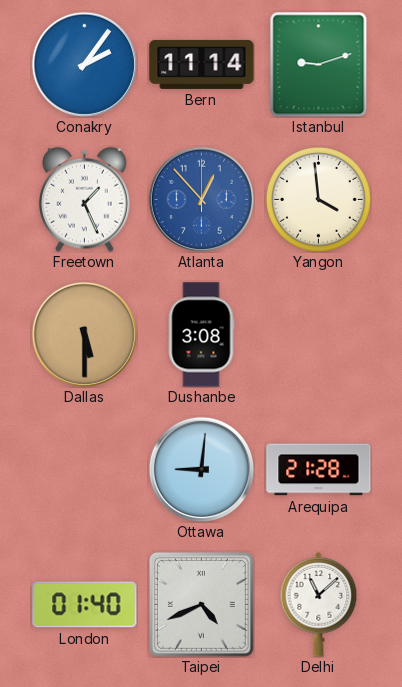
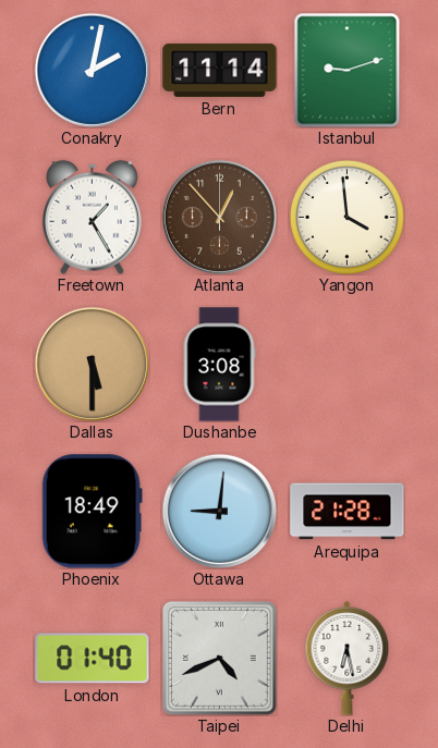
Conakry: 2:06 -> 2:02
Freetown: 1:26 -> 1:25
Atlanta dial: blue -> brown
Phoenix: none -> 18:49
Delhi: 11:08 -> 6:28
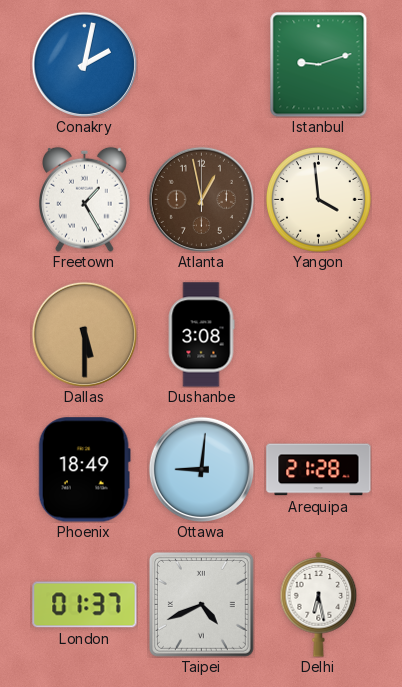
Bern: 11:14 -> none
Atlanta: 12:53 -> 12:58
London: 01:40 -> 01:37
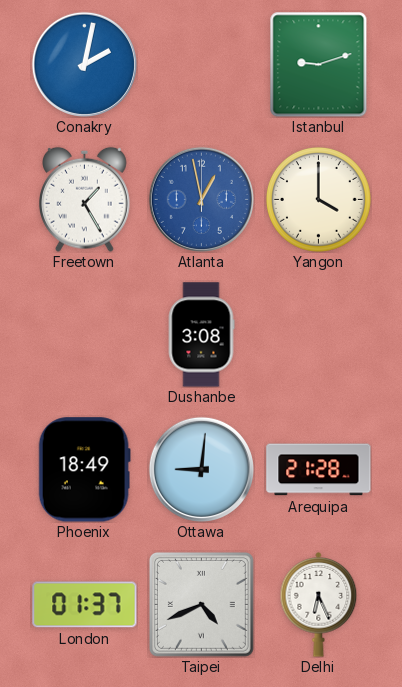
Atlanta dial: brown -> blue
Yangon: 3:59 -> 4:00
Dallas: 5:30 -> none
Delhi: 6:28 -> 6:26
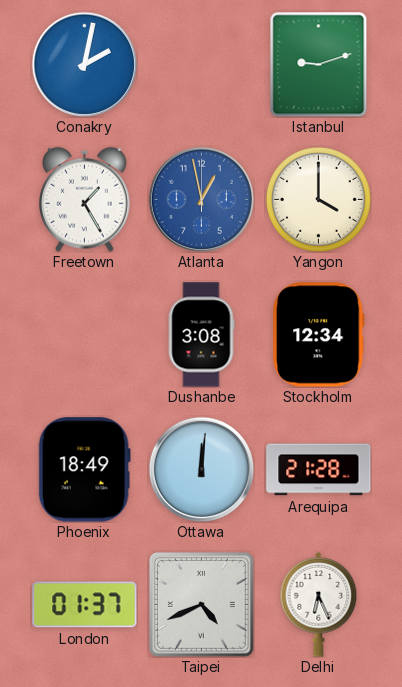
Stockholm: none -> 12:34
Ottawa: 9:01 -> 12:01
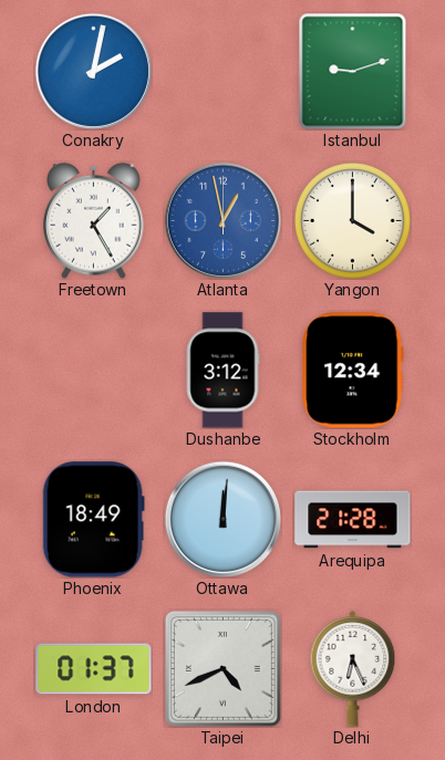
Dushanbe: 3:08 -> 3:12
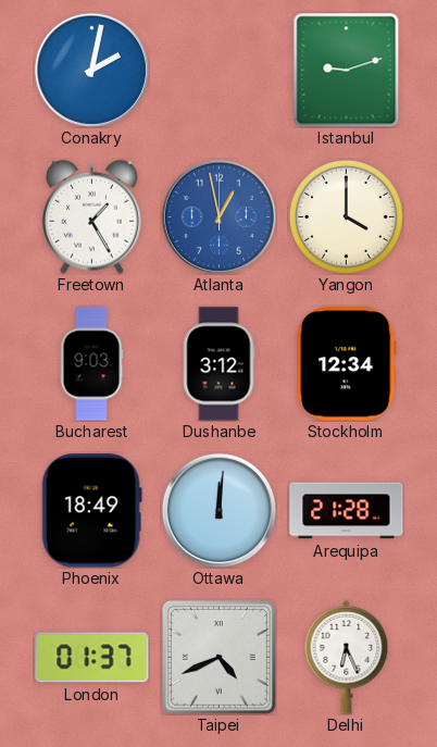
Bucharest: none -> 9:03
